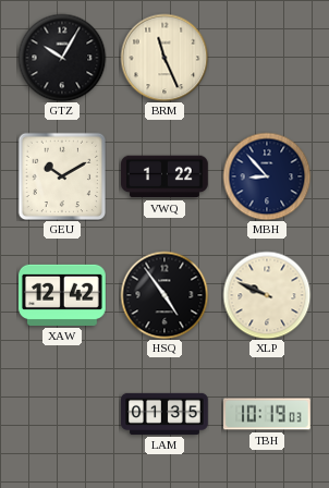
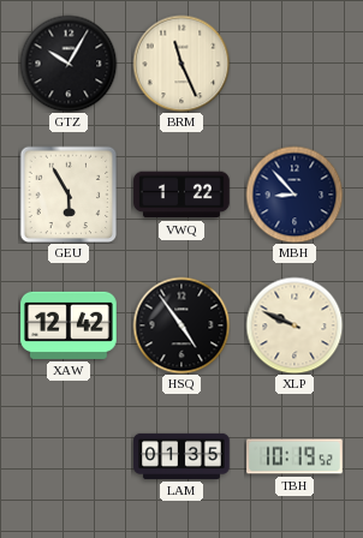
GEU: 10:10 -> 5:55
TBH: 10:19:03 -> 10:19:52
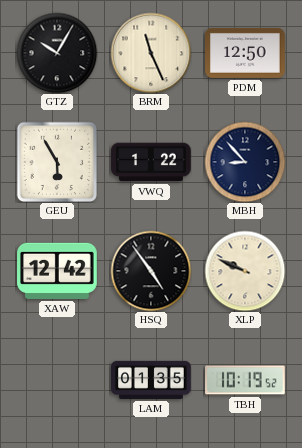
PDM: none -> 12:50
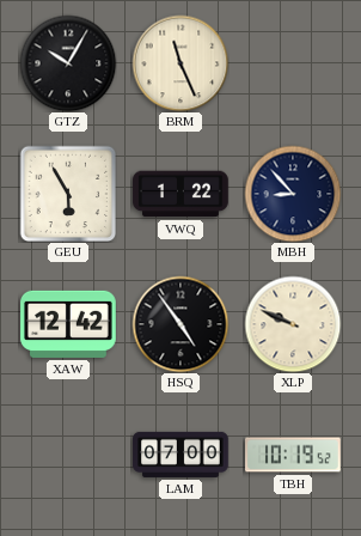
PDM: 12:50 -> none
LAM: 01:35 -> 07:00
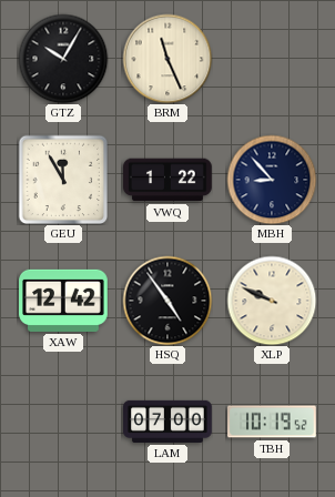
GEU: 5:55 -> 11:55
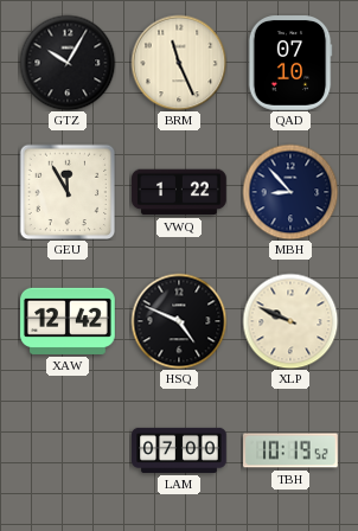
QAD: none -> 07:10
HSQ: 4:54 -> 4:49
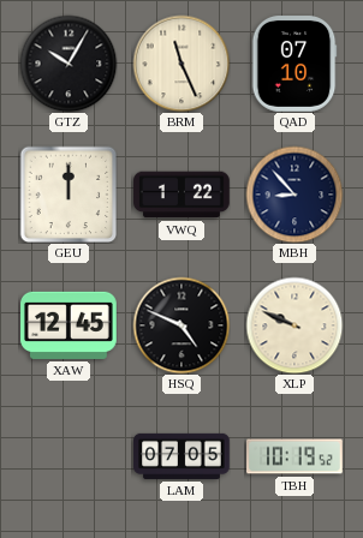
GEU: 11:55 -> 12:00
XAW: 12:42 -> 12:45
LAM: 07:00 -> 07:05
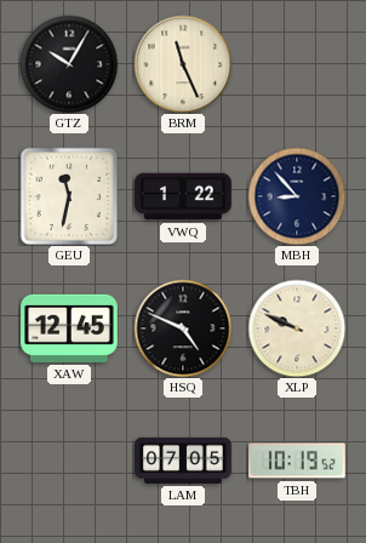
QAD: 07:10 -> none
GEU: 12:00 -> 11:32
